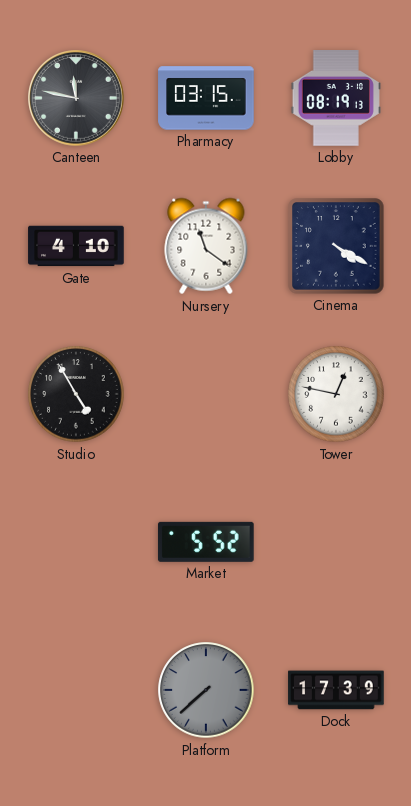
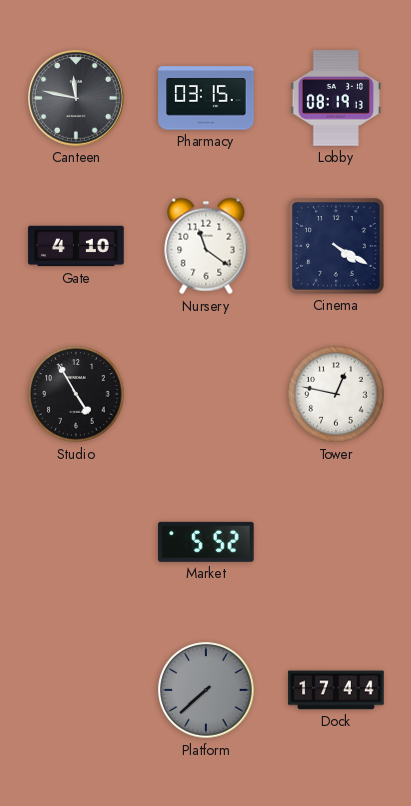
Dock: 17:39 -> 17:44
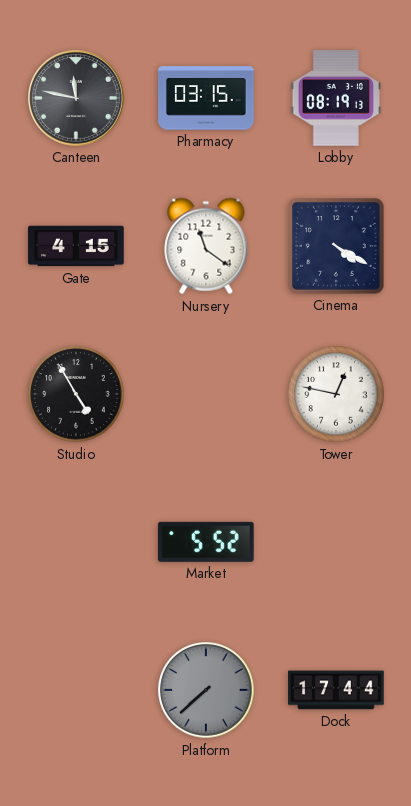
Gate: 4:10 -> 4:15
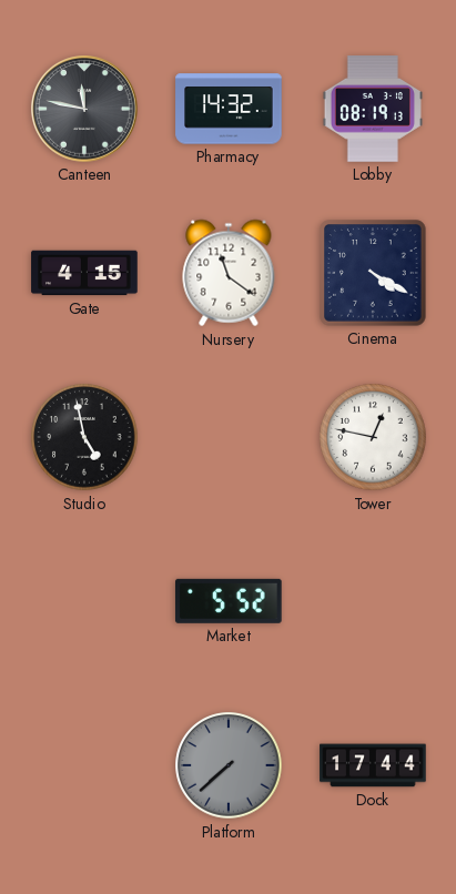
Pharmacy: 03:15 -> 14:32
Studio: 4:55 -> 4:58
